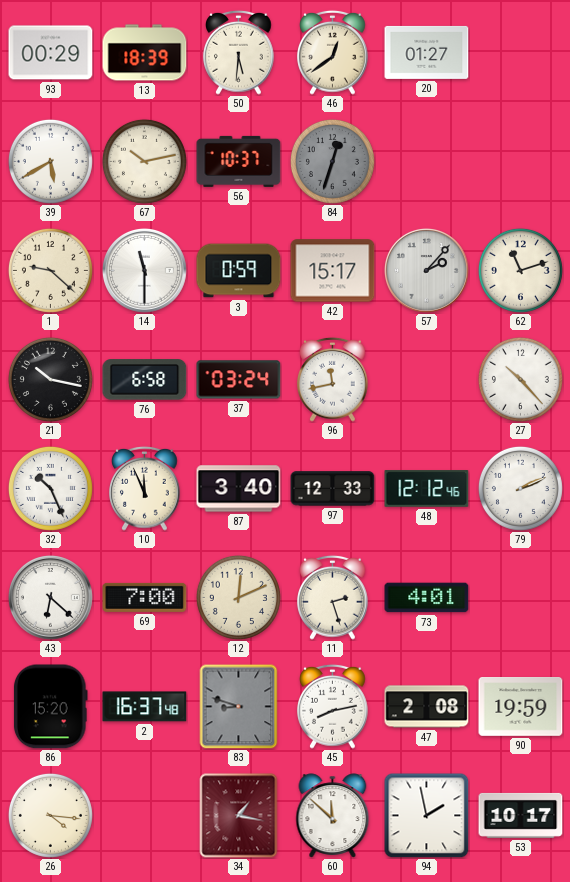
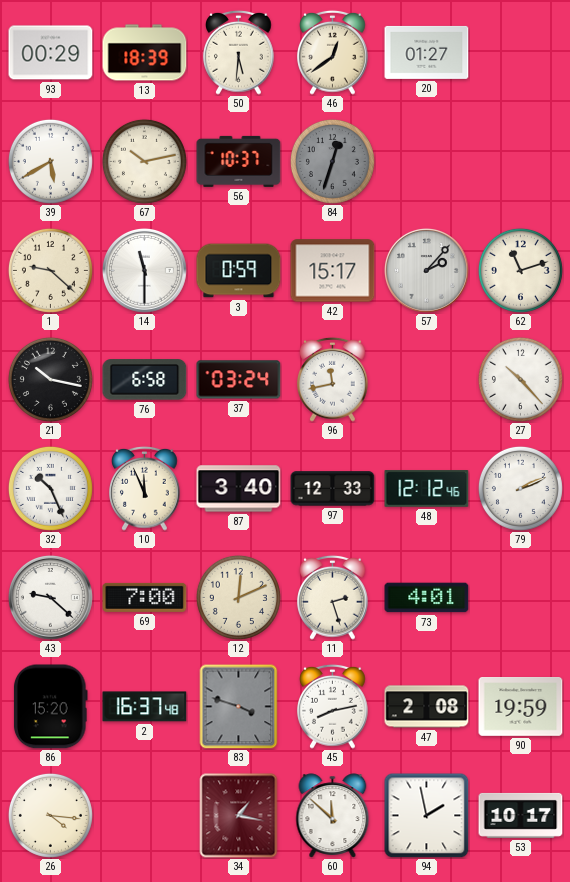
43: 6:22 -> 9:22
83: 8:48 -> 3:48
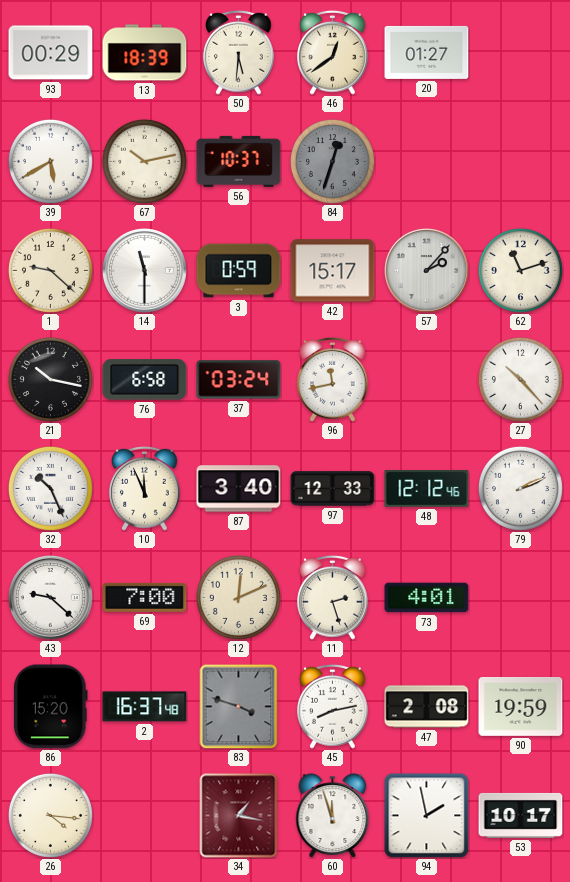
60: 11:52 -> 11:57
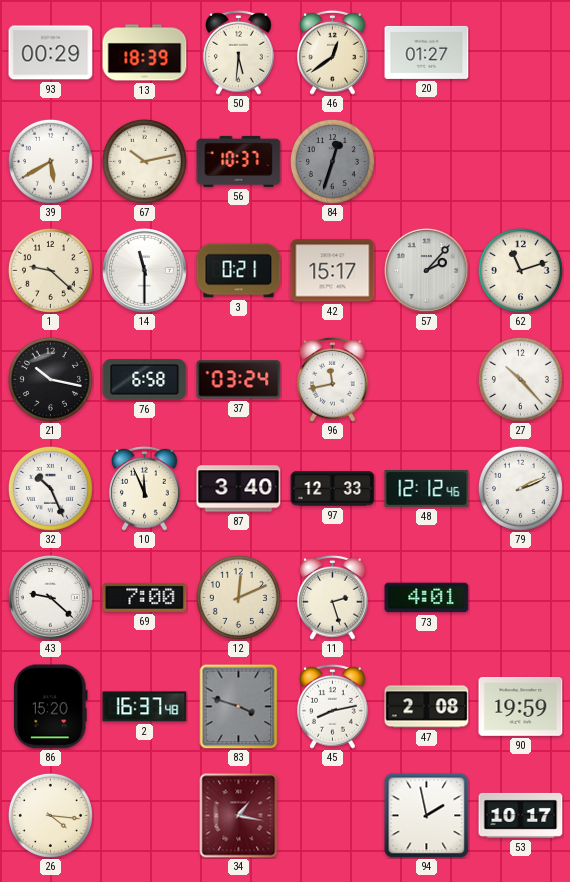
3: 0:59 -> 0:21
60: 11:57 -> none
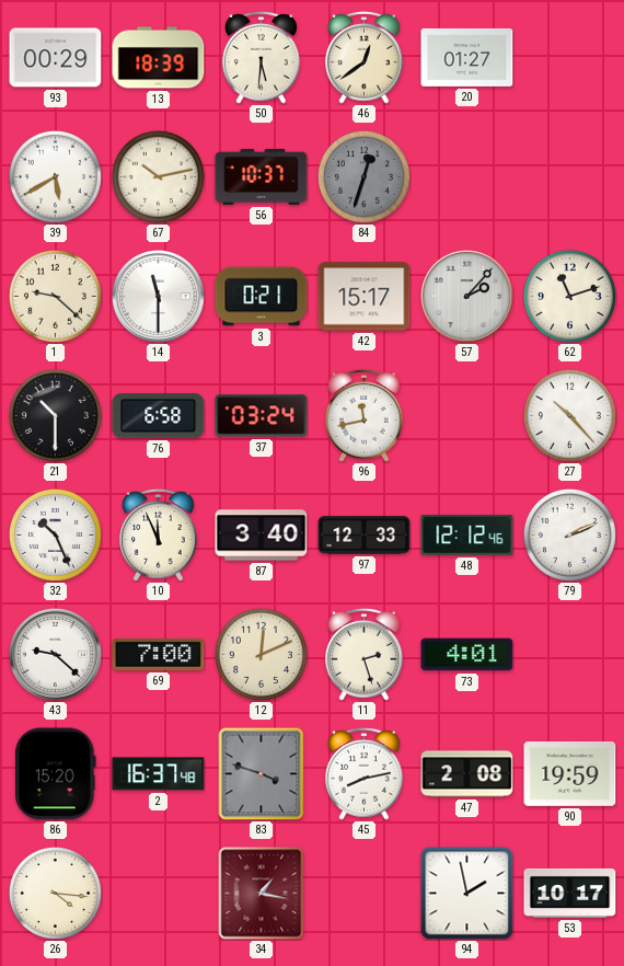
21: 10:17 -> 10:30
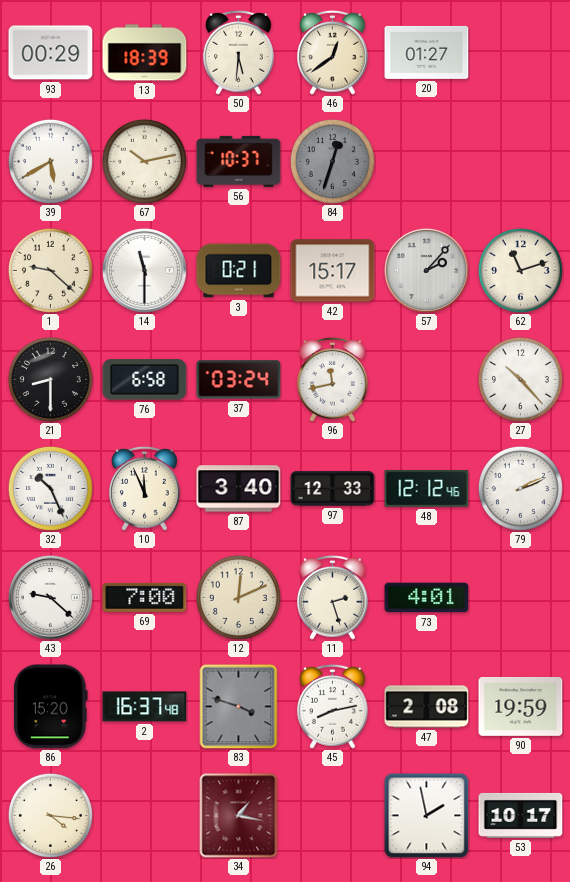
21: 10:30 -> 8:30
